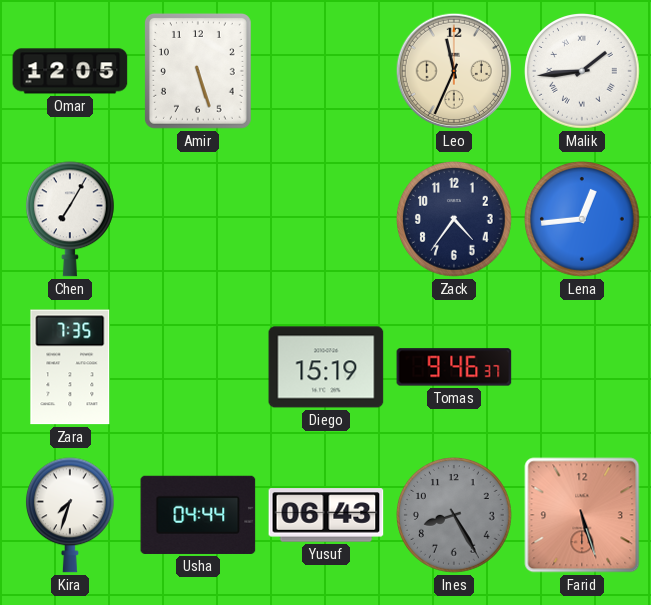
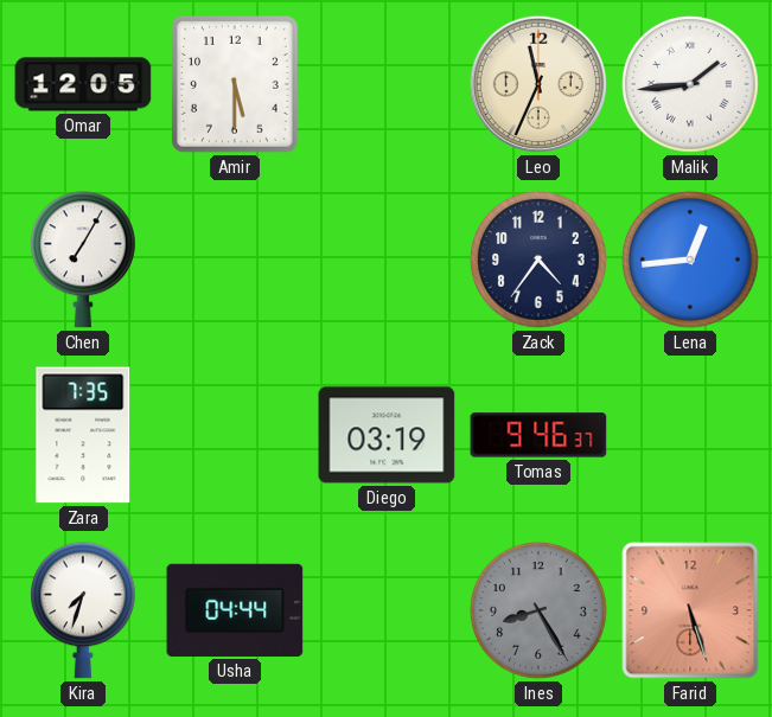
Amir: 5:27 -> 5:30
Diego: 15:19 -> 03:19
Yusuf: 06:43 -> none
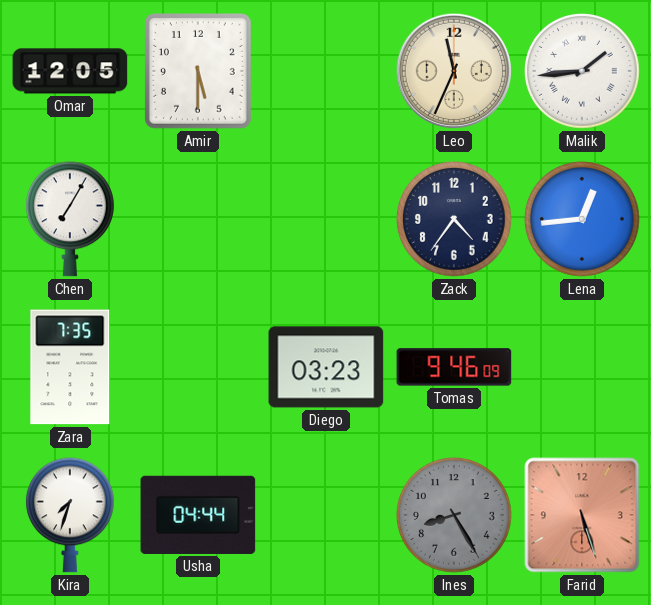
Diego: 03:19 -> 03:23
Tomas: 9:46:37 -> 9:46:09
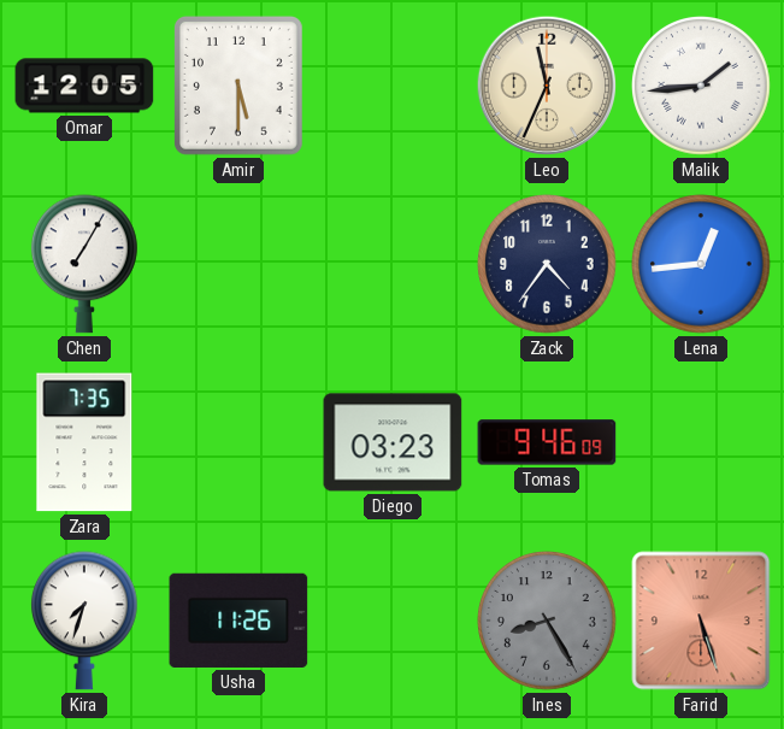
Usha: 04:44 -> 11:26
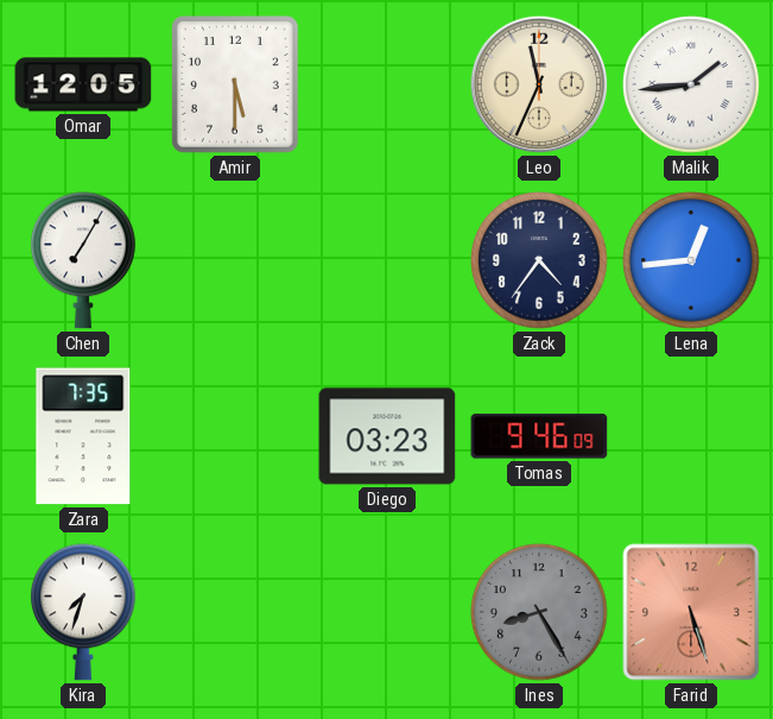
Usha: 11:26 -> none
